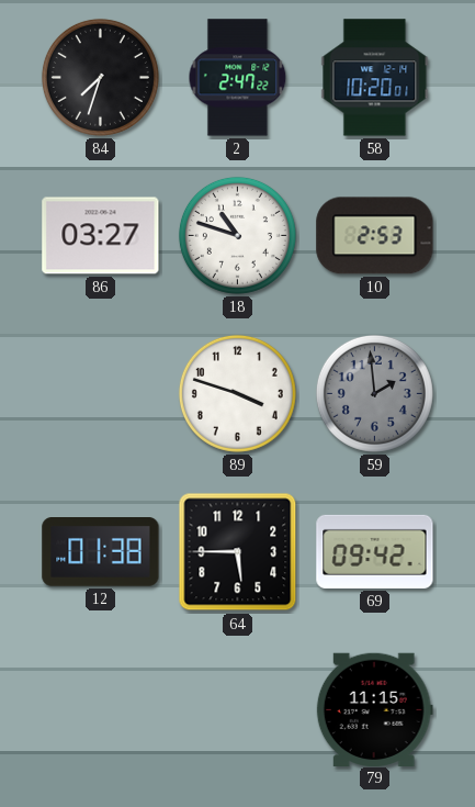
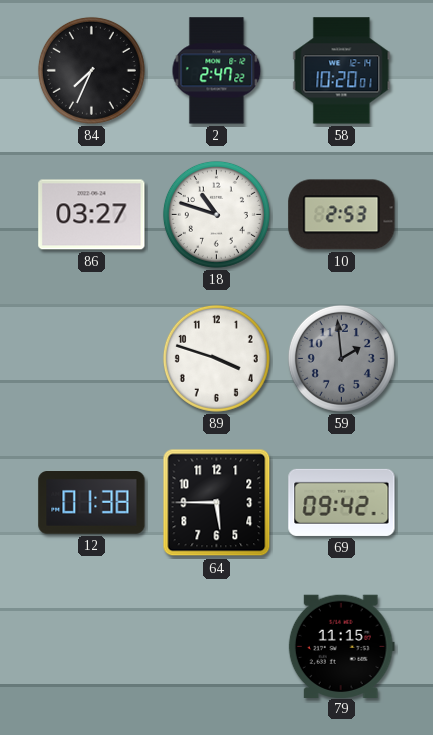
84: 7:33 -> 7:34
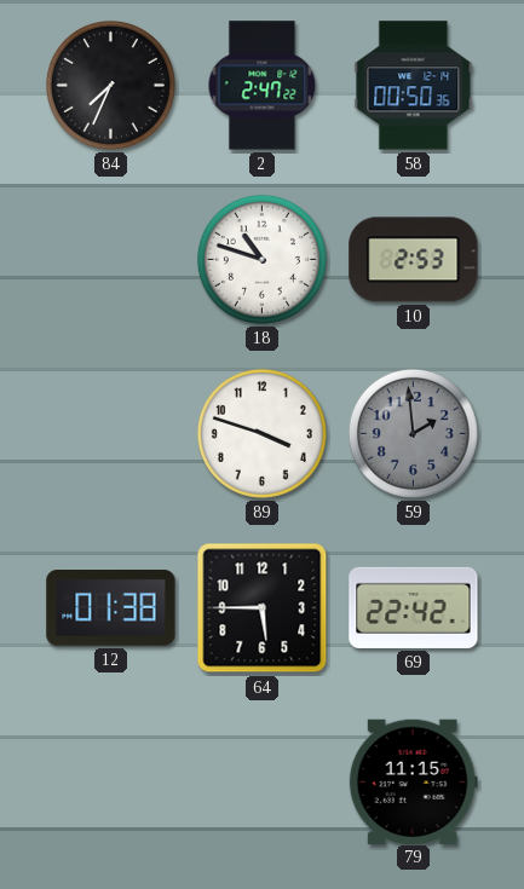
58: 10:20 -> 00:50
86: 03:27 -> none
69: 09:42 -> 22:42
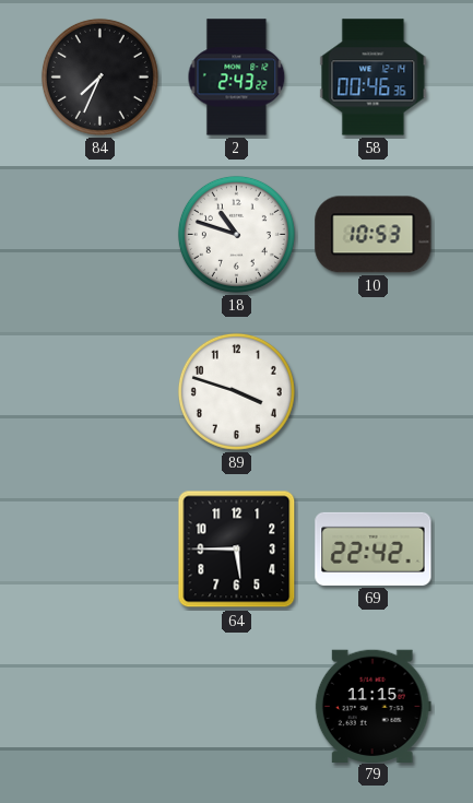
2: 2:47 -> 2:43
58: 00:50 -> 00:46
10: 2:53 -> 10:53
59: 1:59 -> none
12: 01:38 -> none
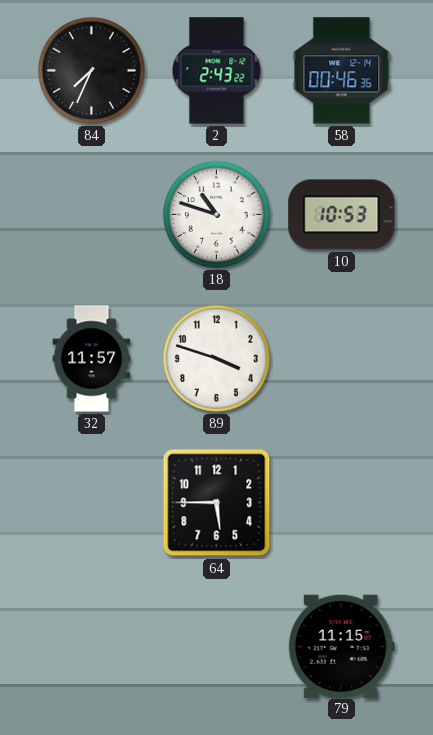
32: none -> 11:57
69: 22:42 -> none
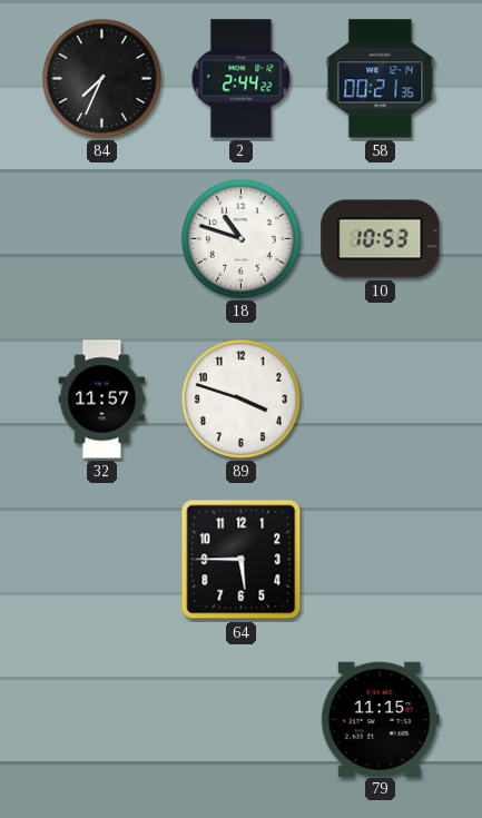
2: 2:43 -> 2:44
58: 00:46 -> 00:21
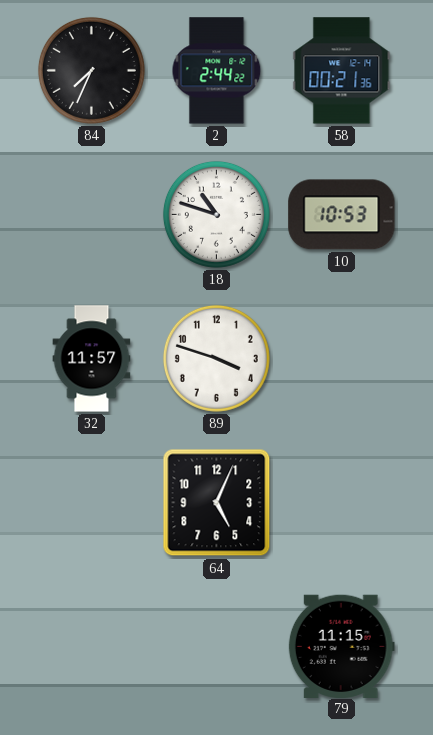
64: 5:45 -> 5:04
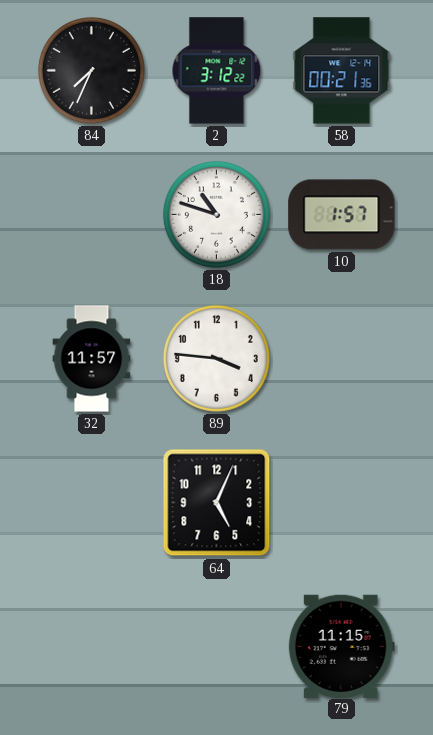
2: 2:44 -> 3:12
10: 10:53 -> 1:57
89: 3:48 -> 3:46
